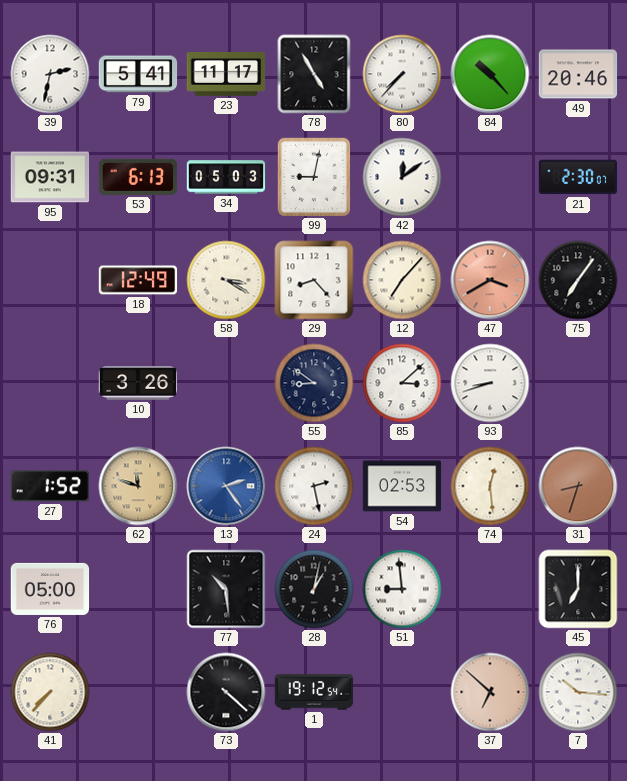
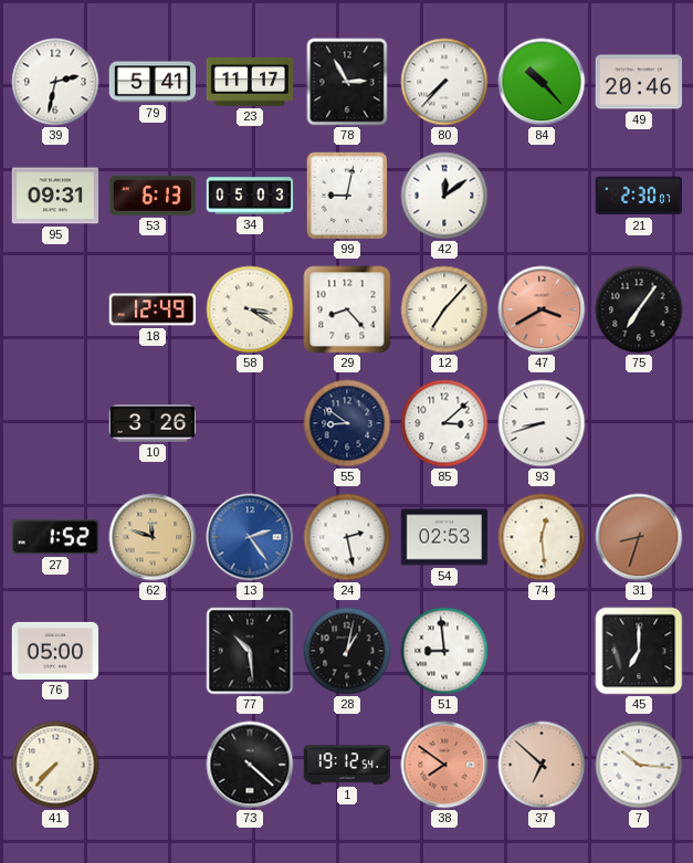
78: 4:55 -> 2:55
38: none -> 7:51
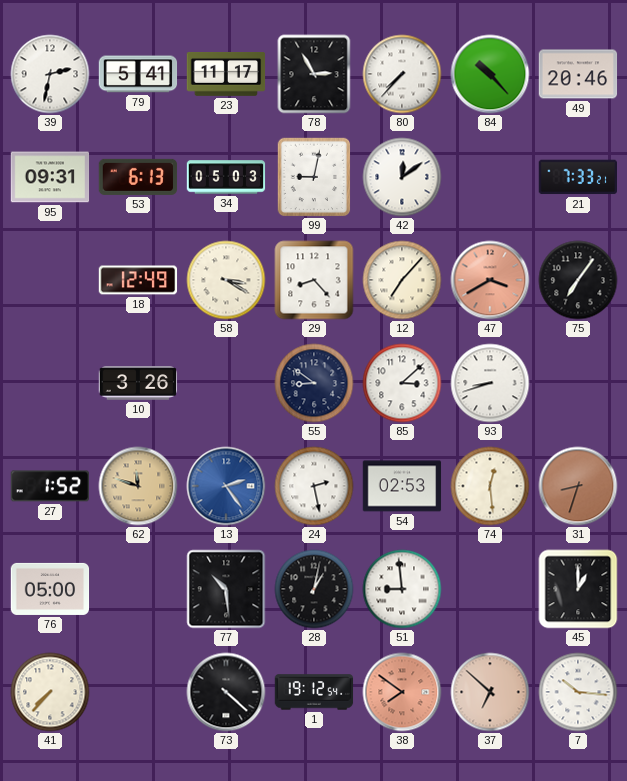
21: 2:30 -> 7:33
45: 7:00 -> 1:00
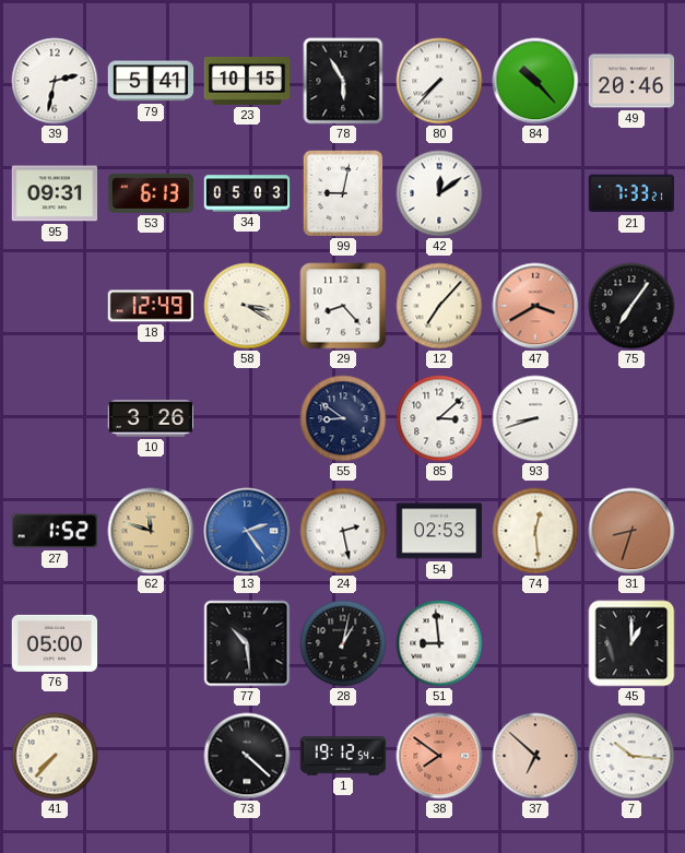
23: 11:17 -> 10:15
78: 2:55 -> 5:55
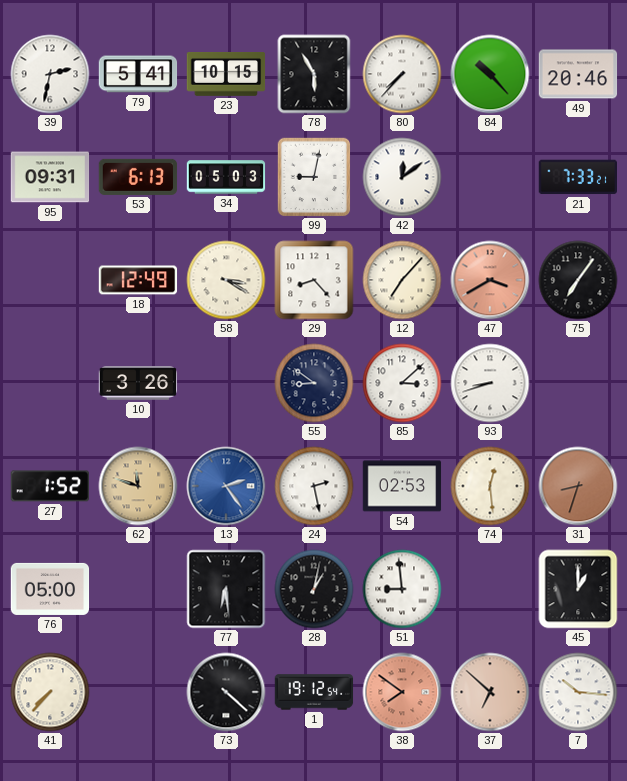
77: 10:29 -> 6:29
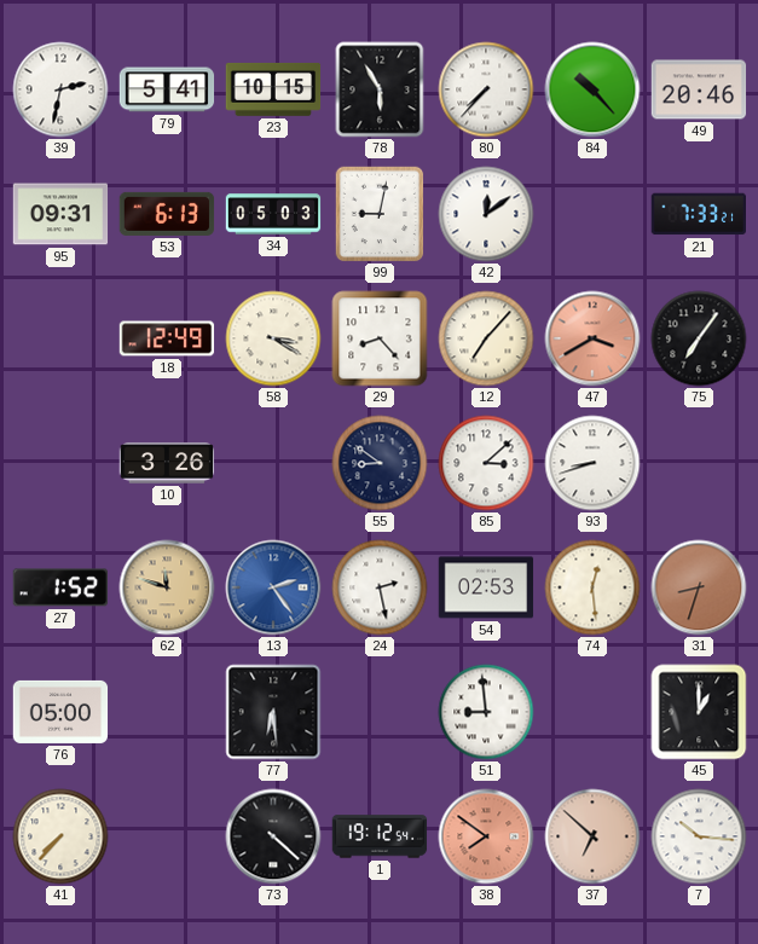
28: 1:02 -> none
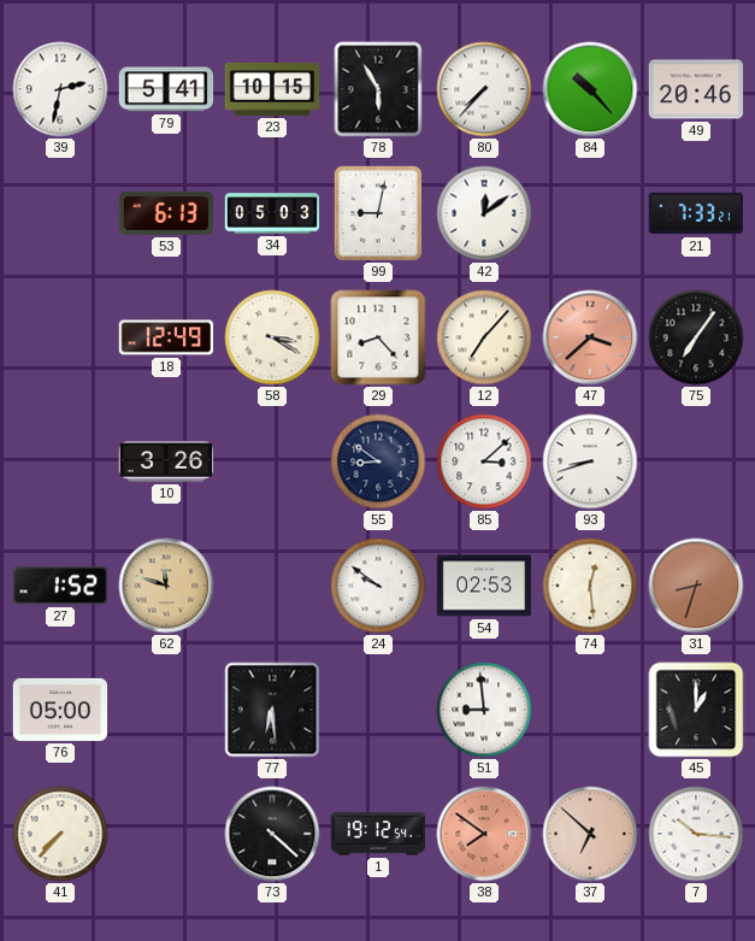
95: 09:31 -> none
47: 3:40 -> 3:38
13: 2:24 -> none
24: 2:28 -> 9:51
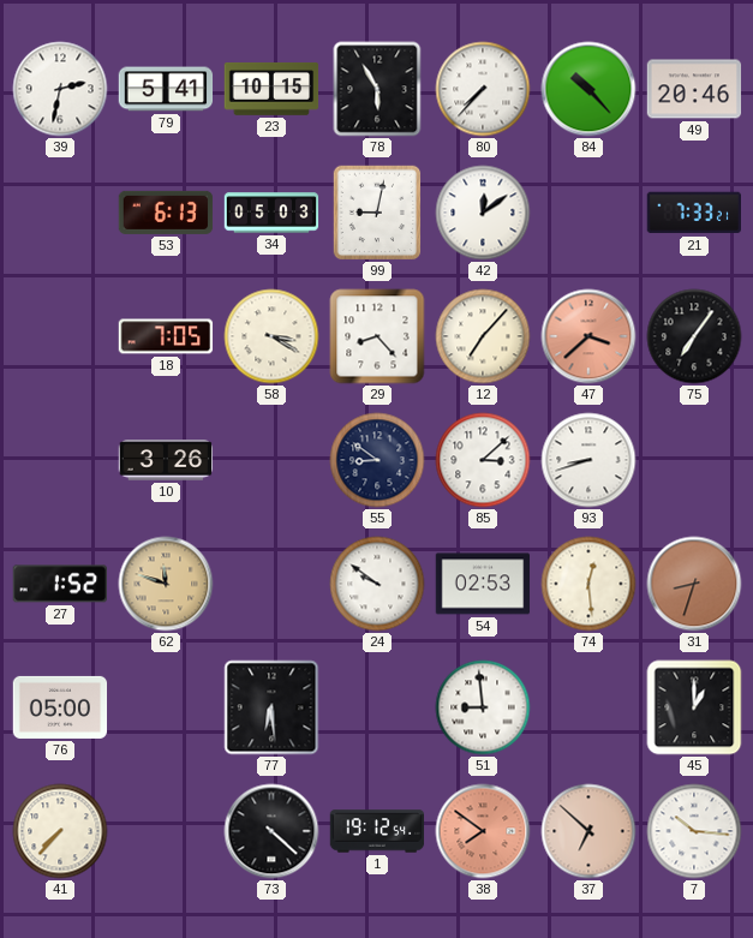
18: 12:49 -> 7:05
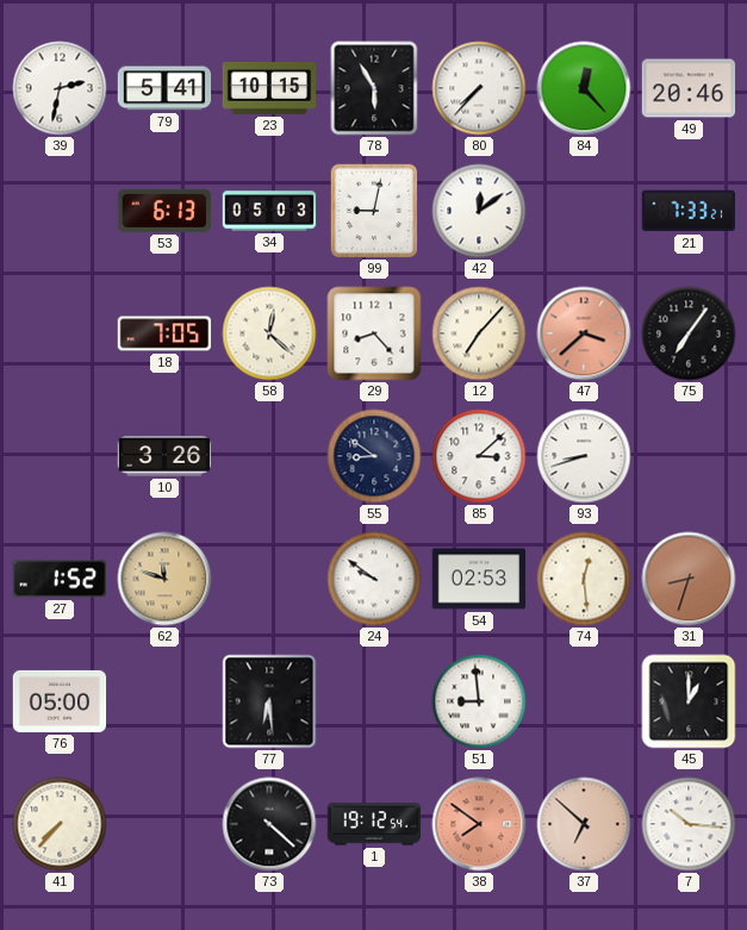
84: 10:23 -> 12:23
58: 3:20 -> 12:22
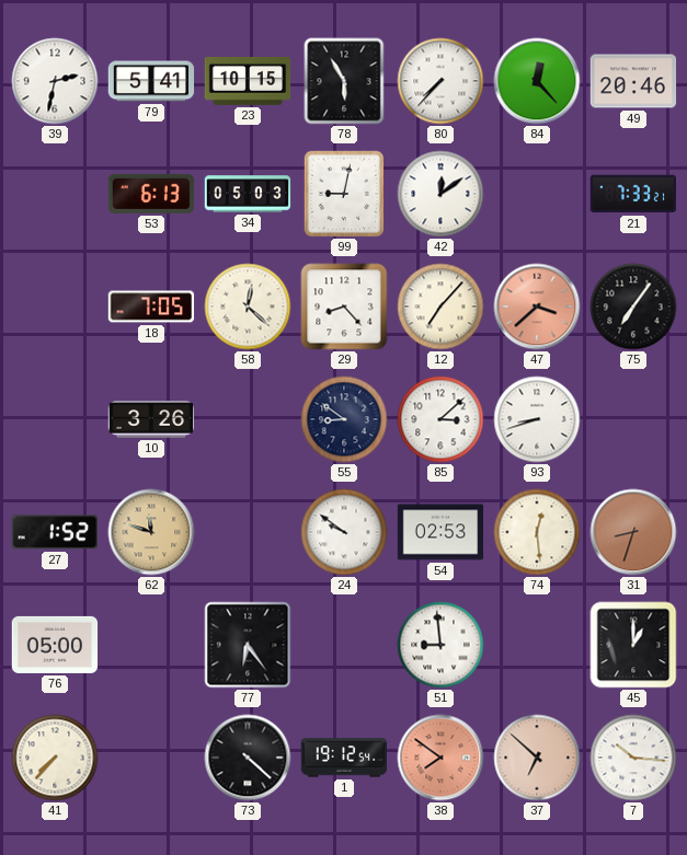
77: 6:29 -> 6:24
